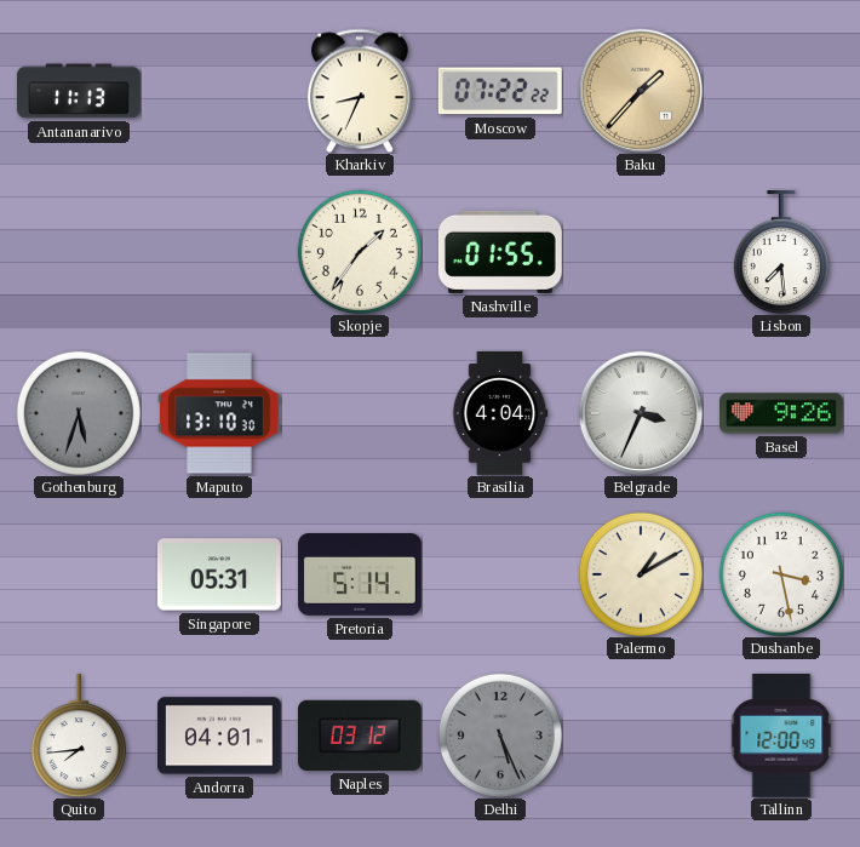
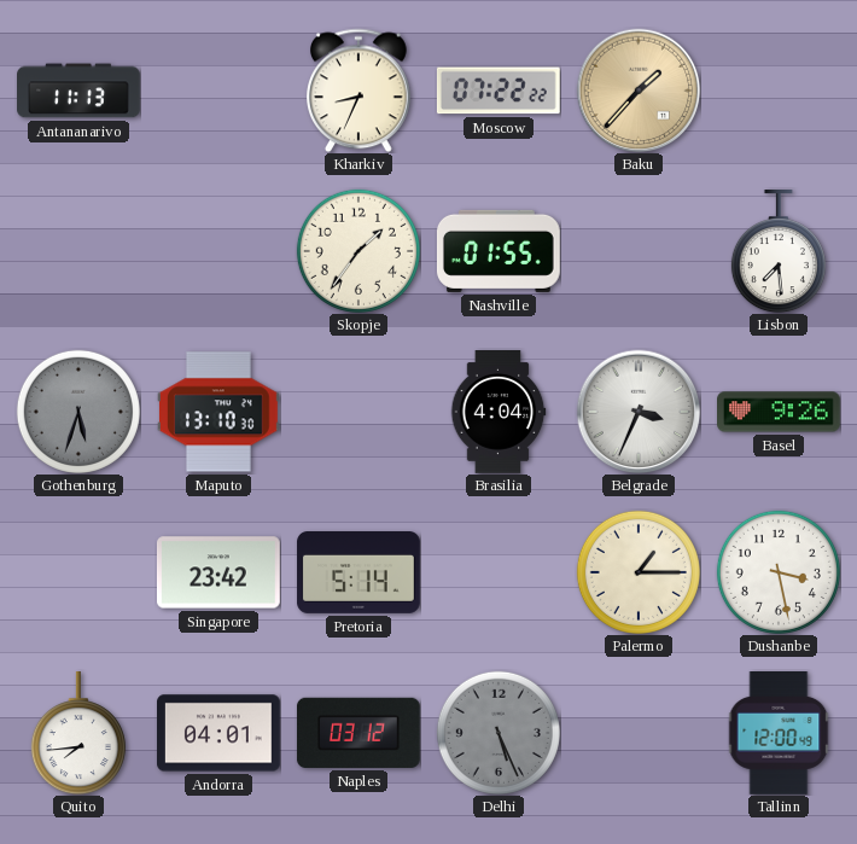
Singapore: 05:31 -> 23:42
Palermo: 1:10 -> 1:15
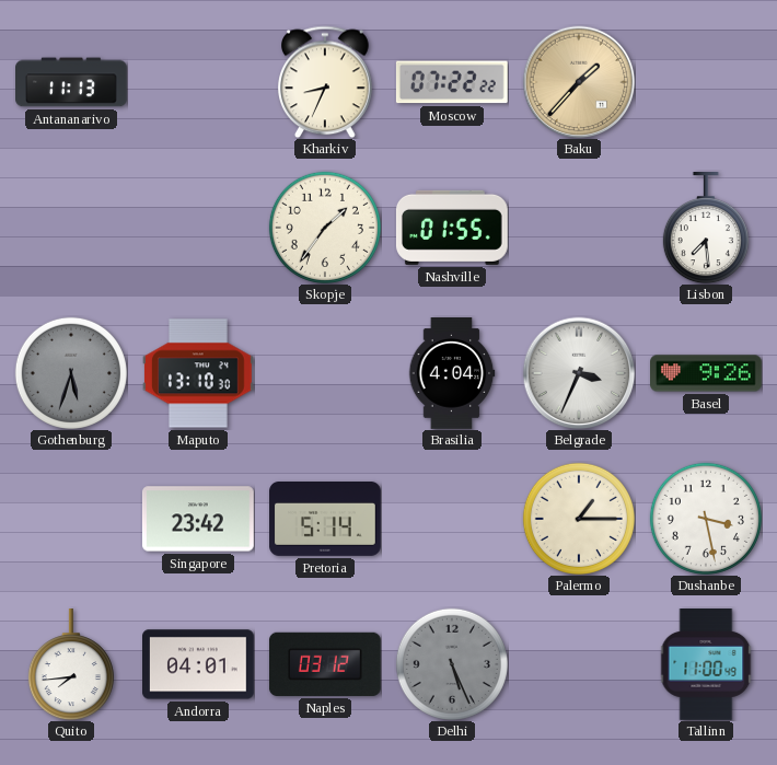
Tallinn: 12:00 -> 11:00
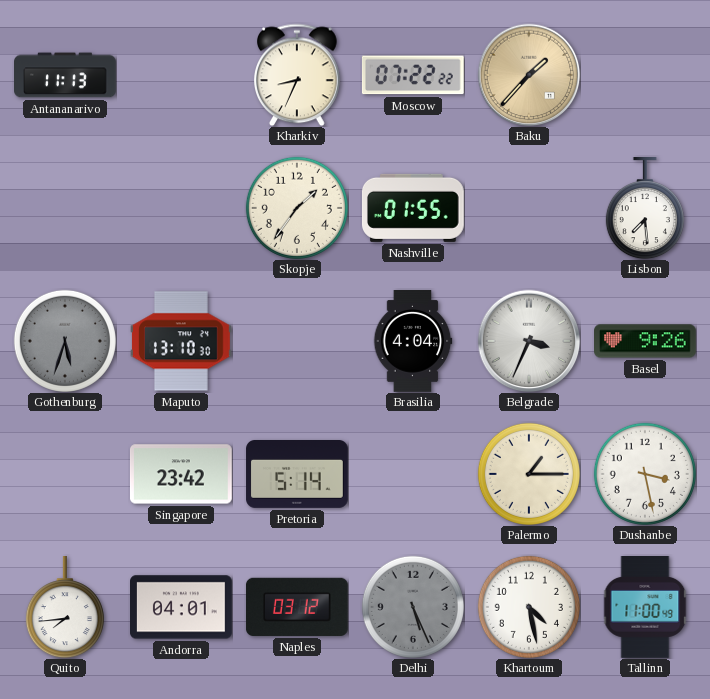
Khartoum: none -> 4:28
